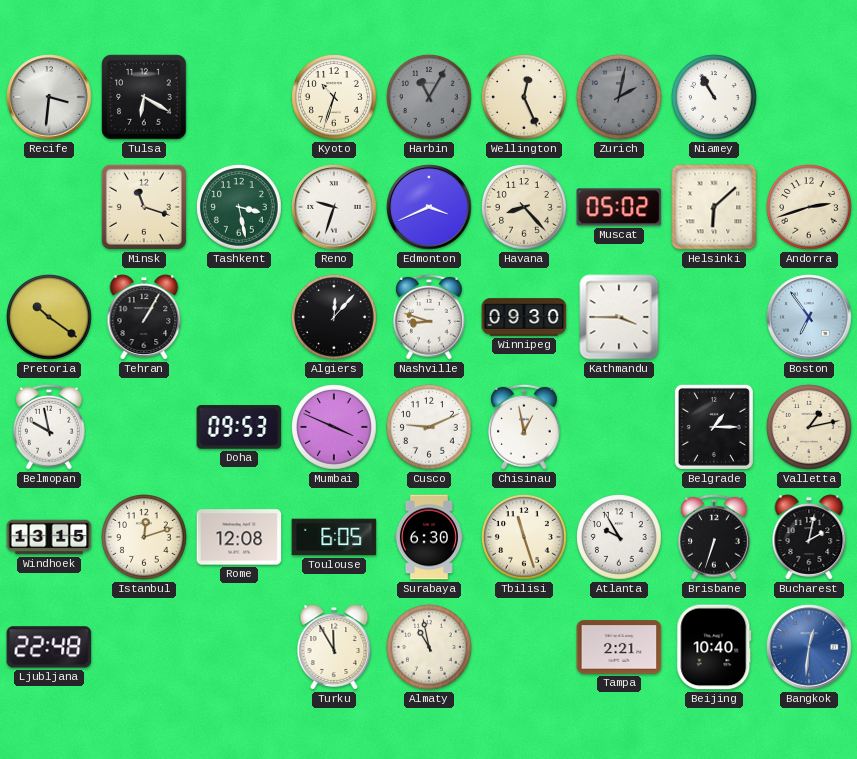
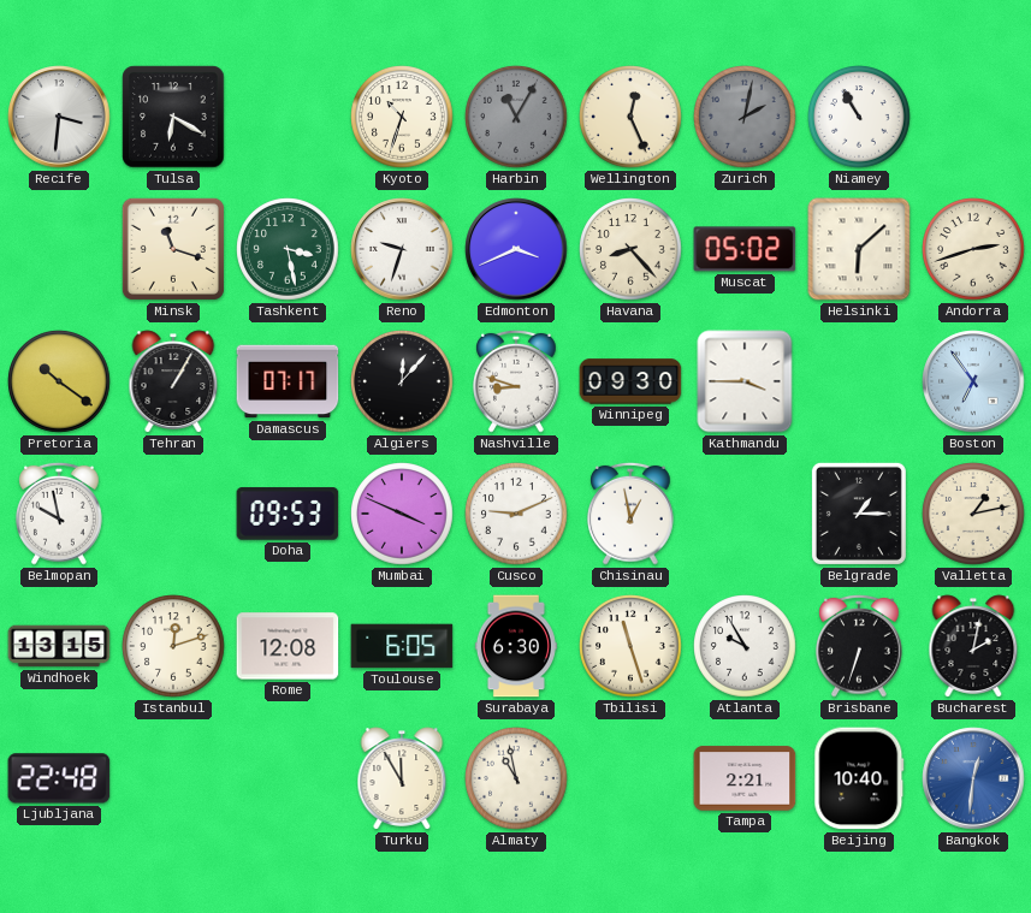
Damascus: none -> 07:17
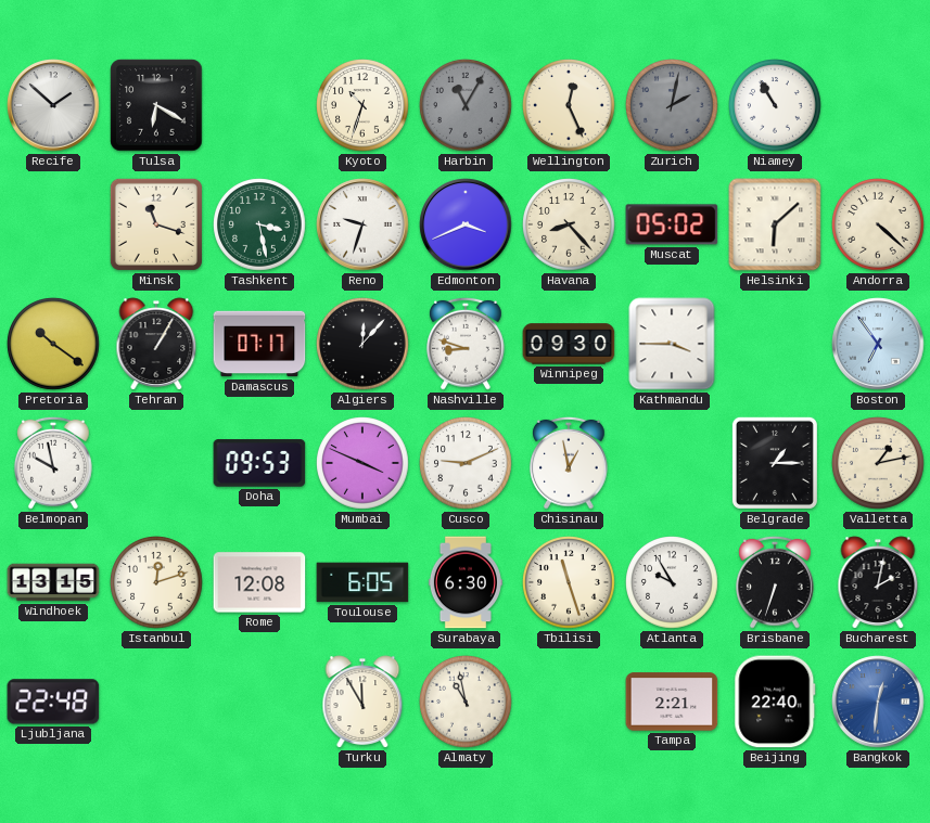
Recife: 3:31 -> 1:52
Andorra: 2:42 -> 4:22
Beijing: 10:40 -> 22:40
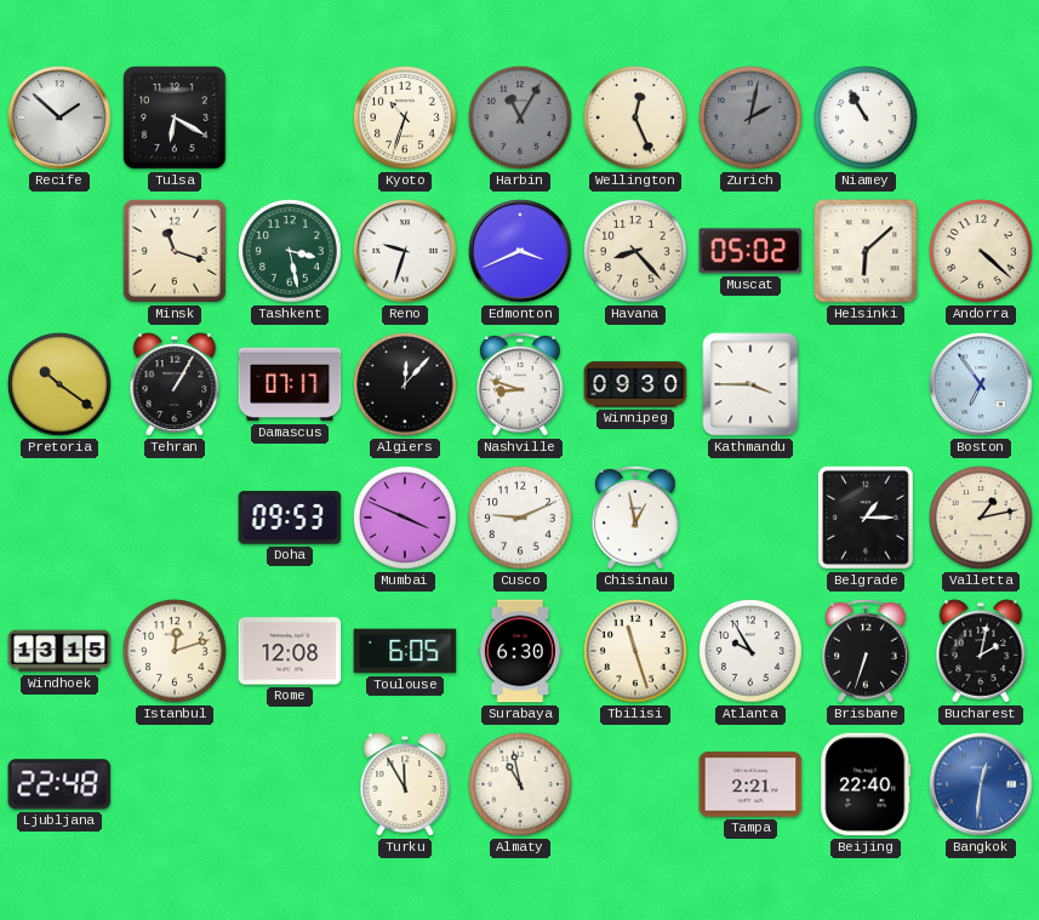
Belmopan: 9:58 -> none
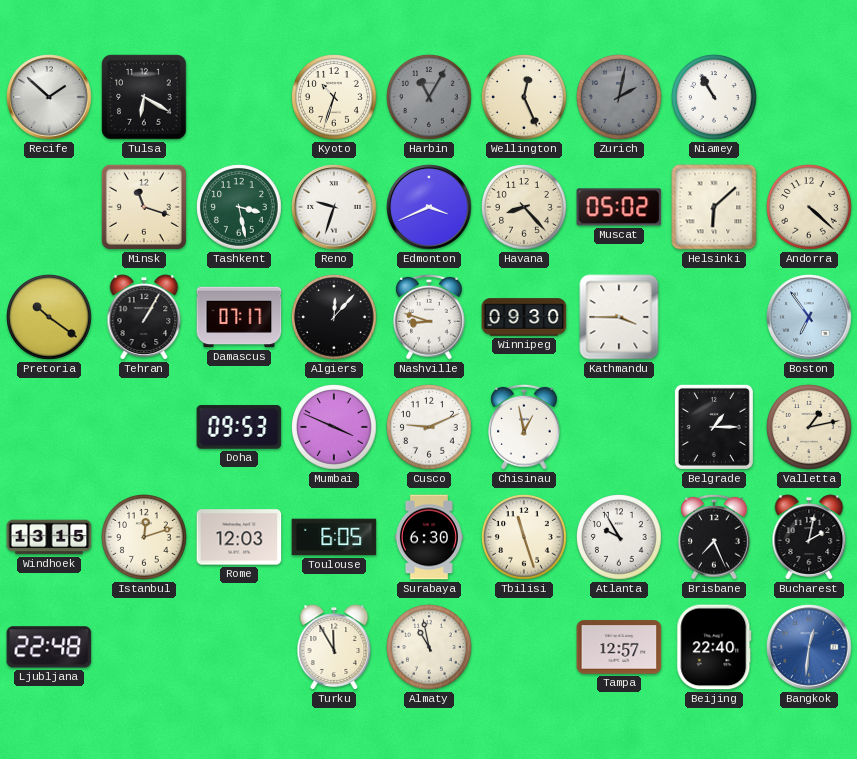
Rome: 12:08 -> 12:03
Brisbane: 6:33 -> 7:26
Tampa: 2:21 -> 12:57
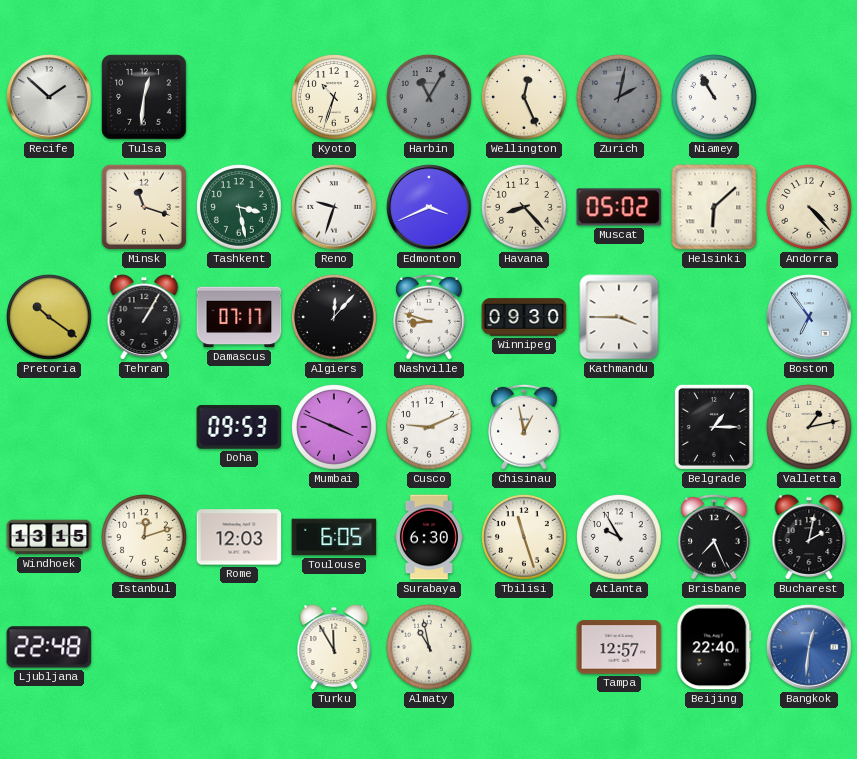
Tulsa: 6:20 -> 12:31
Andorra: 4:22 -> 4:23
